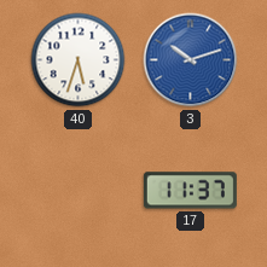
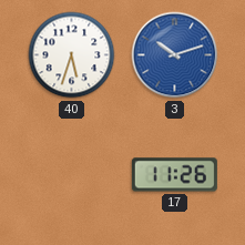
17: 11:37 -> 11:26
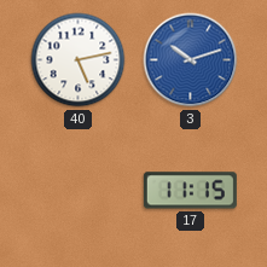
40: 5:33 -> 5:13
17: 11:26 -> 11:15
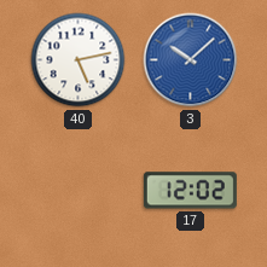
3: 10:12 -> 10:08
17: 11:15 -> 12:02
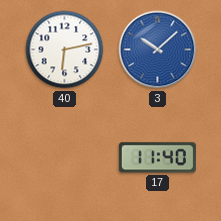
40: 5:13 -> 6:13
17: 12:02 -> 11:40
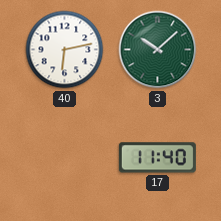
3 dial: blue -> green
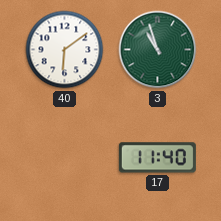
40: 6:13 -> 6:09
3: 10:08 -> 10:57
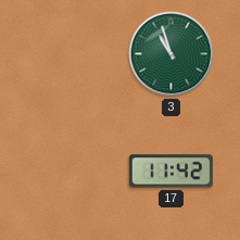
40: 6:09 -> none
17: 11:40 -> 11:42
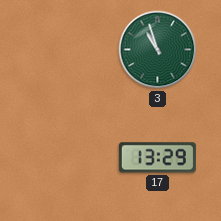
17: 11:42 -> 13:29
